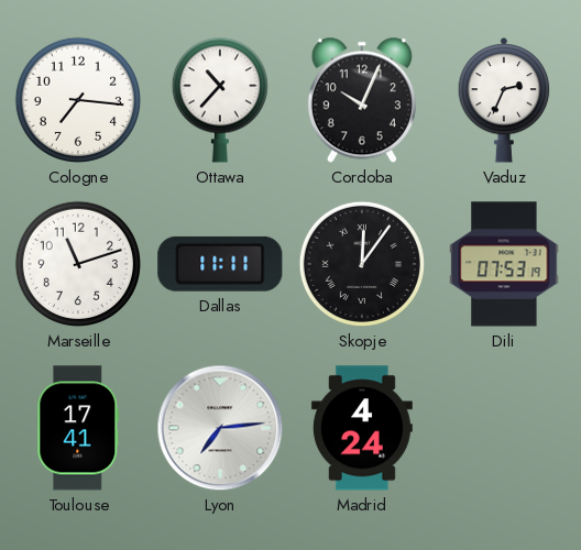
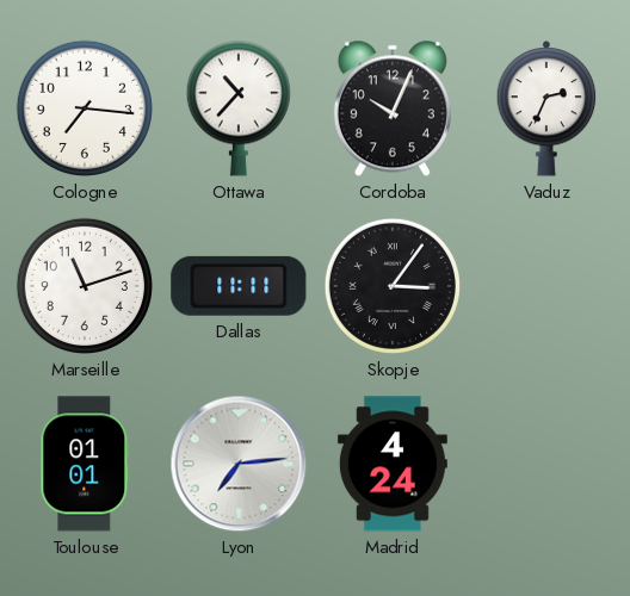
Skopje: 12:06 -> 3:06
Dili: 07:53 -> none
Toulouse: 17:41 -> 01:01
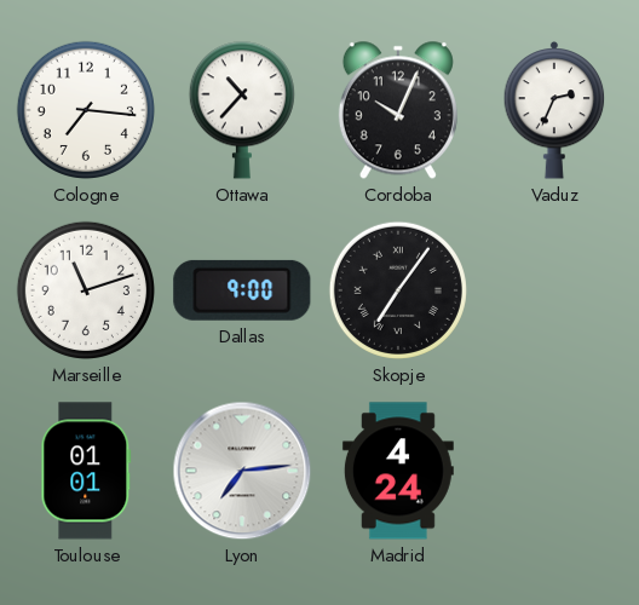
Dallas: 11:11 -> 9:00
Skopje: 3:06 -> 7:06
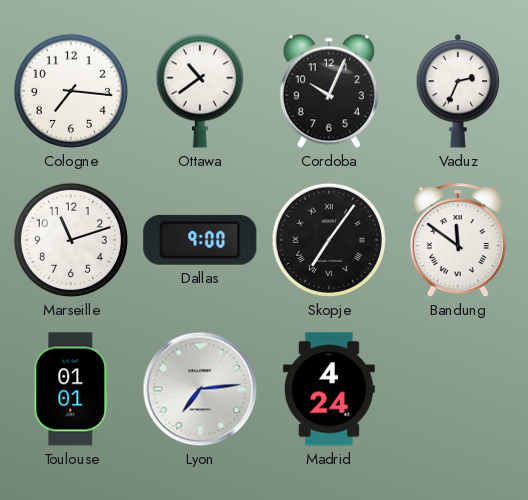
Ottawa: 10:37 -> 10:39
Bandung: none -> 11:51
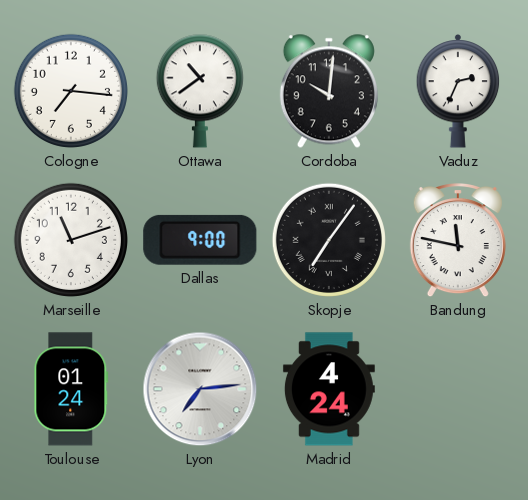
Cordoba: 10:04 -> 10:01
Bandung: 11:51 -> 11:47
Toulouse: 01:01 -> 01:24
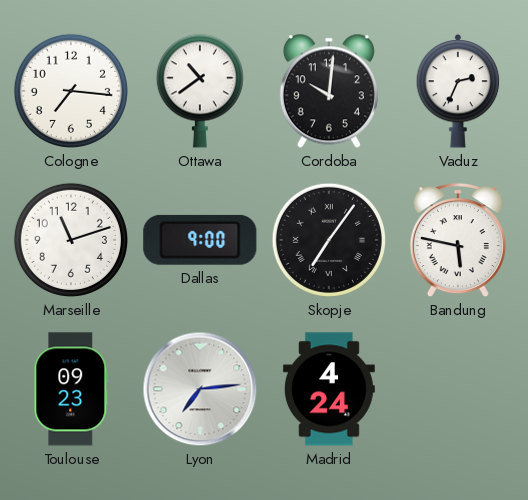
Bandung: 11:47 -> 5:47
Toulouse: 01:24 -> 09:23
